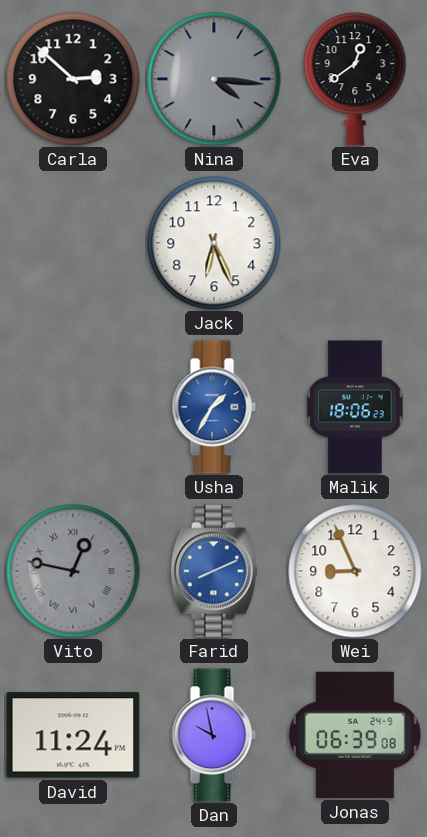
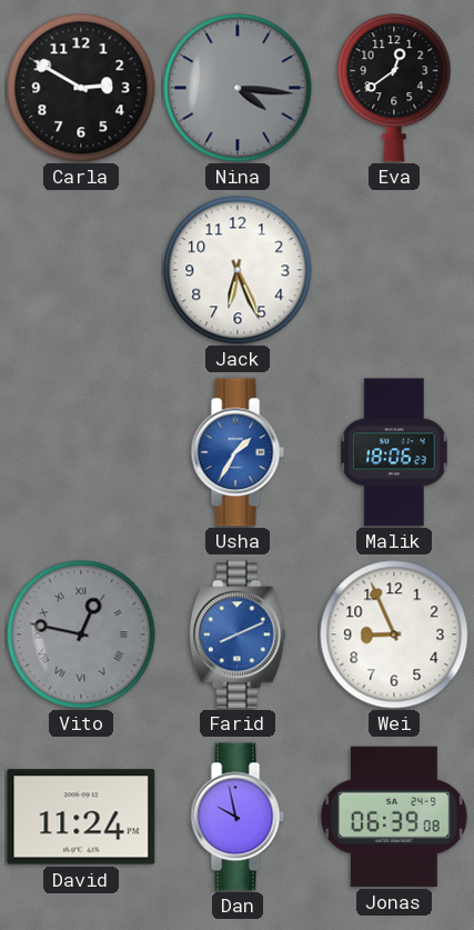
Carla: 2:52 -> 2:50
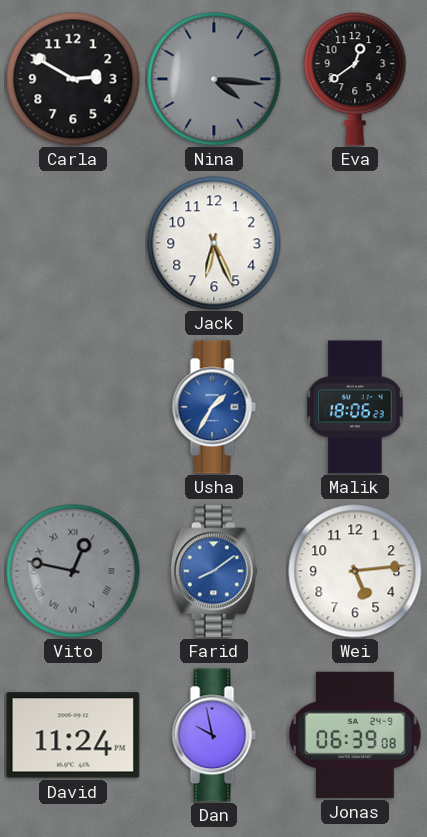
Farid: 8:11 -> 8:09
Wei: 8:56 -> 5:14
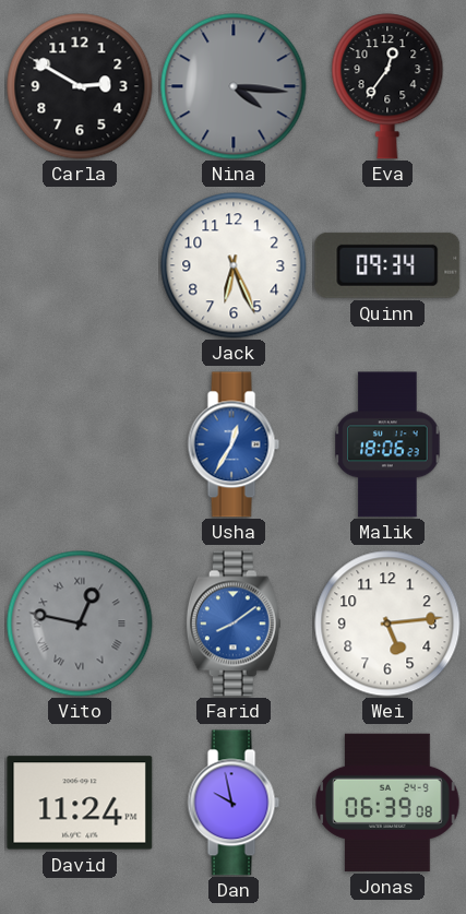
Eva: 12:39 -> 12:36
Quinn: none -> 09:34
Usha: 1:35 -> 12:35
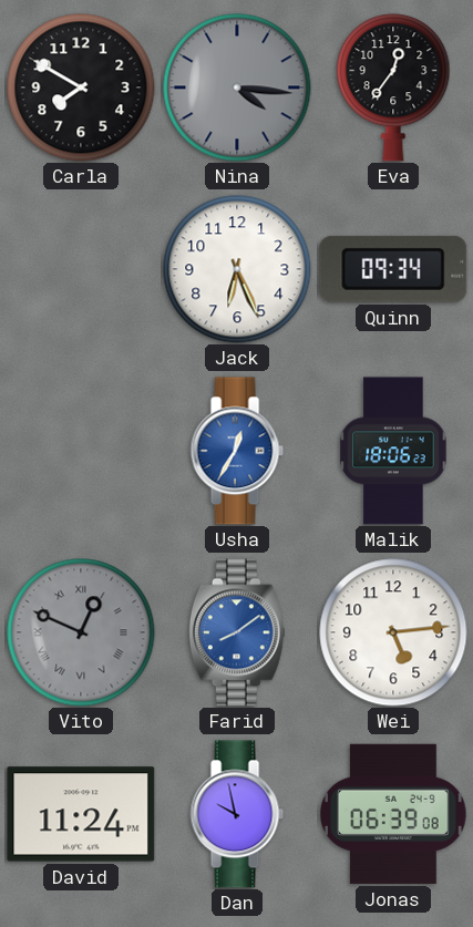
Carla: 2:50 -> 7:50
Vito: 12:47 -> 12:49
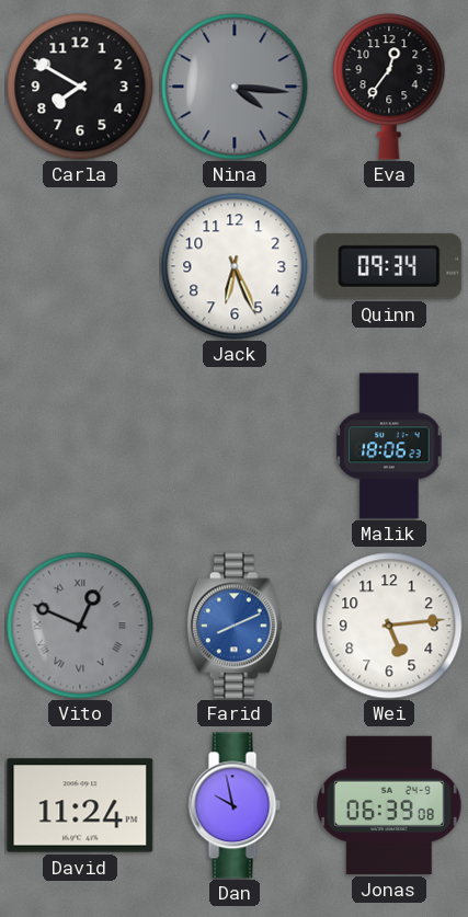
Usha: 12:35 -> none
Farid: 8:09 -> 8:11
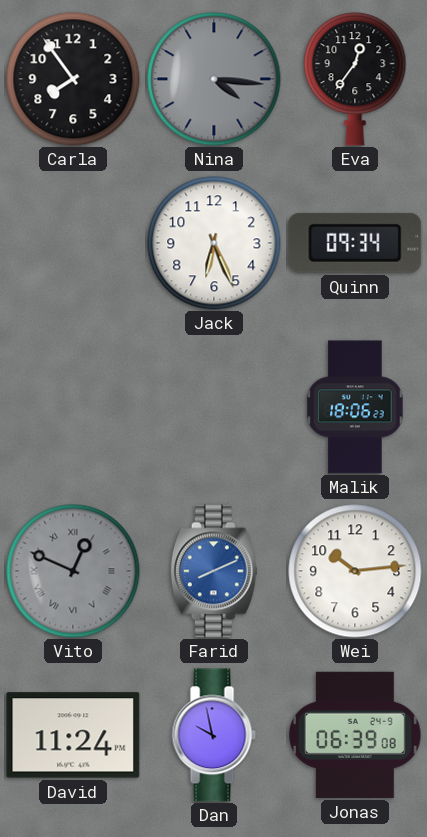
Carla: 7:50 -> 7:54
Wei: 5:14 -> 10:14
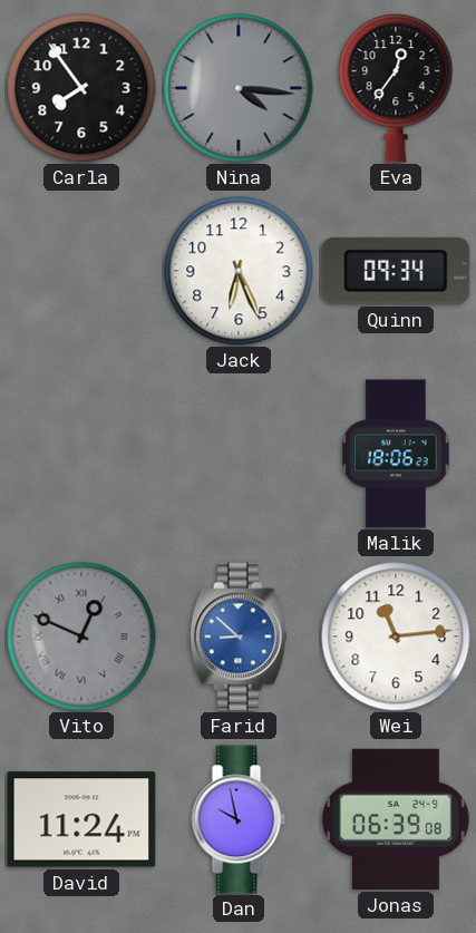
Farid: 8:11 -> 8:52
Wei: 10:14 -> 11:14
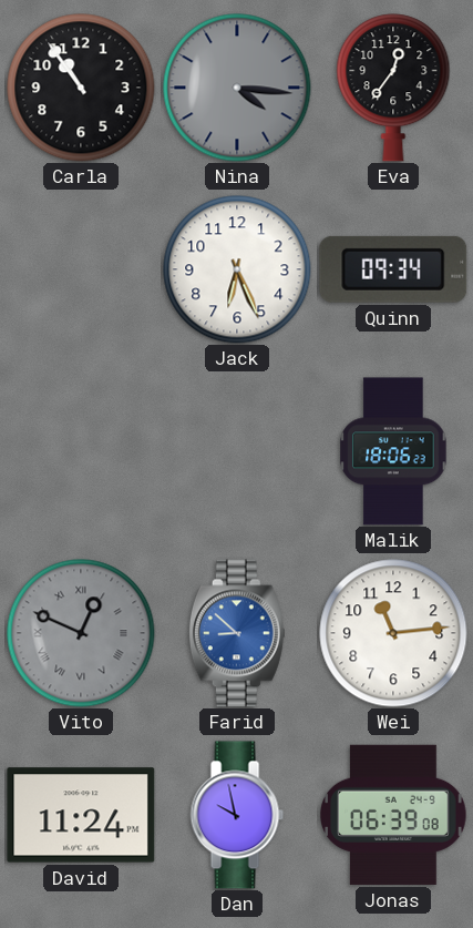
Carla: 7:54 -> 10:54
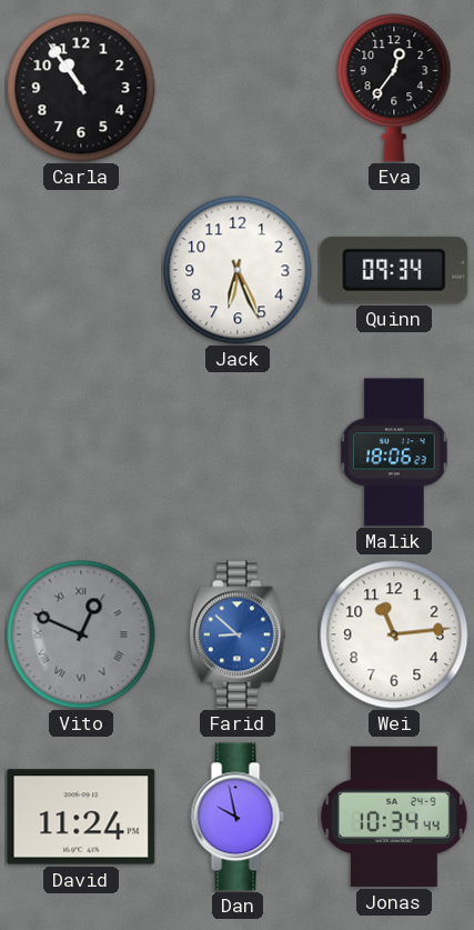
Nina: 4:16 -> none
Jonas: 06:39 -> 10:34
